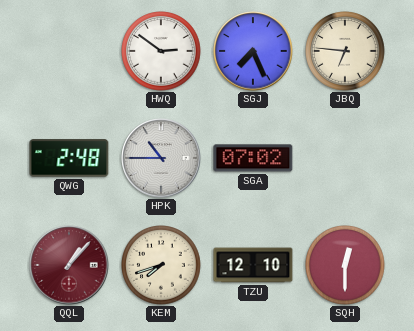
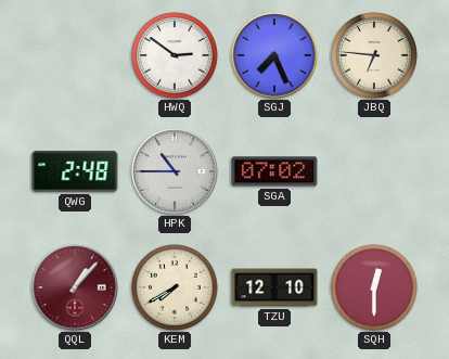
KEM: 7:42 -> 7:40
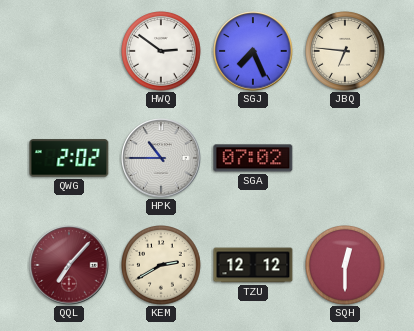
QWG: 2:48 -> 2:02
QQL: 1:07 -> 7:07
KEM: 7:40 -> 2:40
TZU: 12:10 -> 12:12
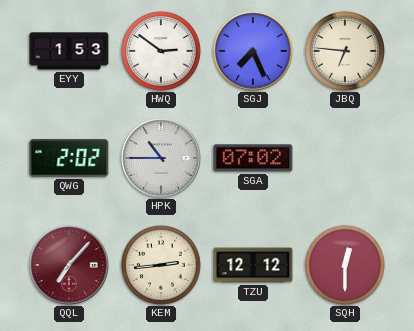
EYY: none -> 1:53
KEM: 2:40 -> 2:44
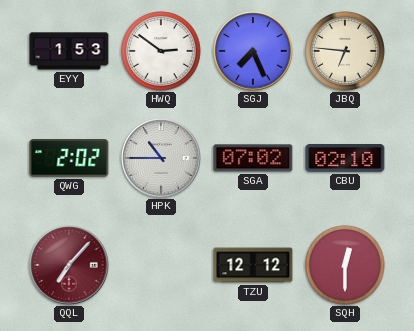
CBU: none -> 02:10
KEM: 2:44 -> none
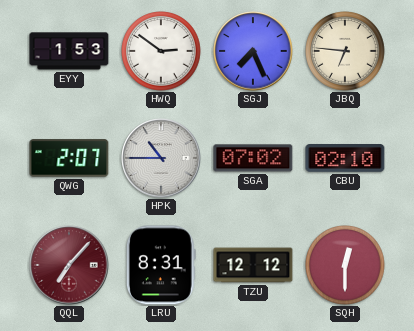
QWG: 2:02 -> 2:07
LRU: none -> 8:31
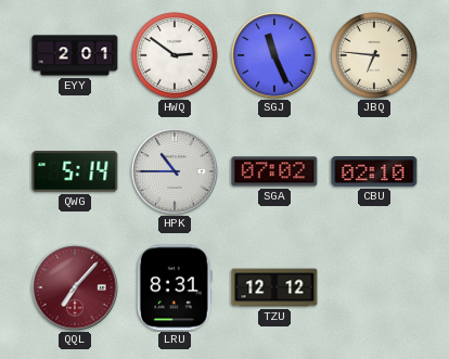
EYY: 1:53 -> 2:01
SGJ: 7:26 -> 11:26
QWG: 2:07 -> 5:14
SQH: 12:30 -> none
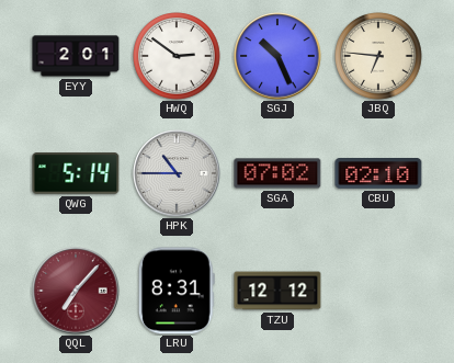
SGJ: 11:26 -> 10:26
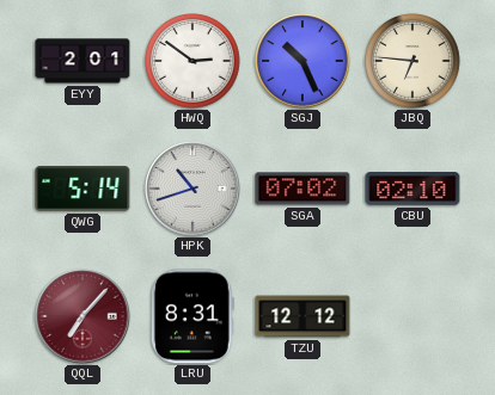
HPK: 10:45 -> 10:42
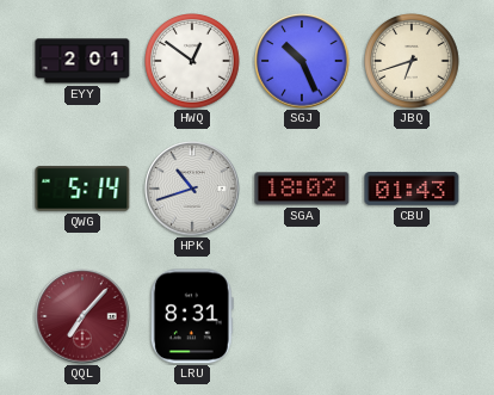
HWQ: 2:51 -> 12:51
JBQ: 6:46 -> 6:42
SGA: 07:02 -> 18:02
CBU: 02:10 -> 01:43
TZU: 12:12 -> none
